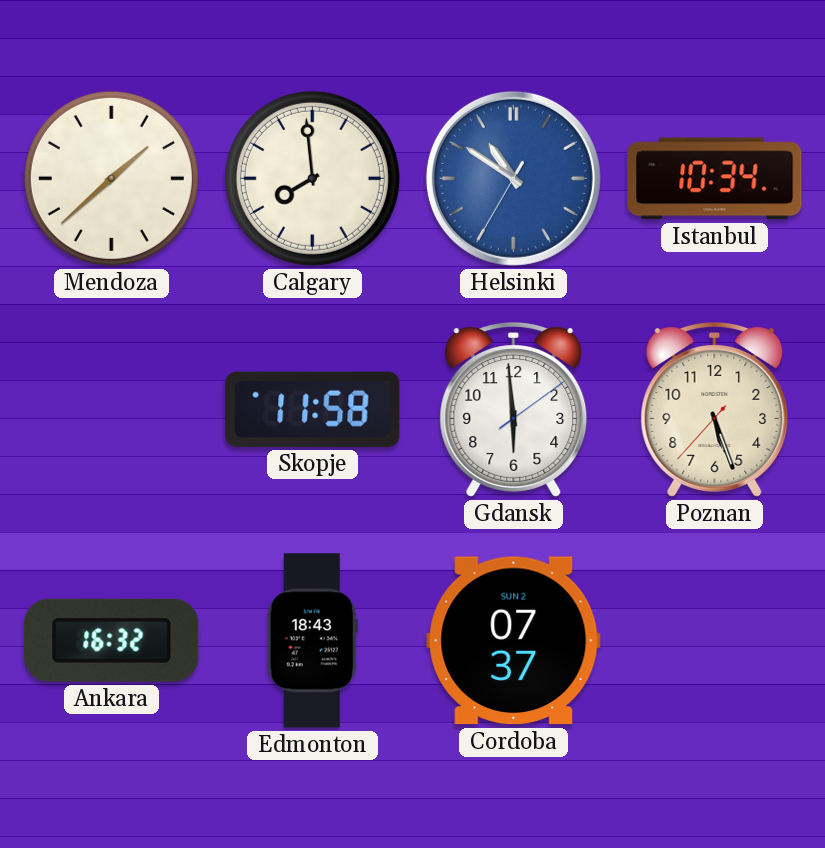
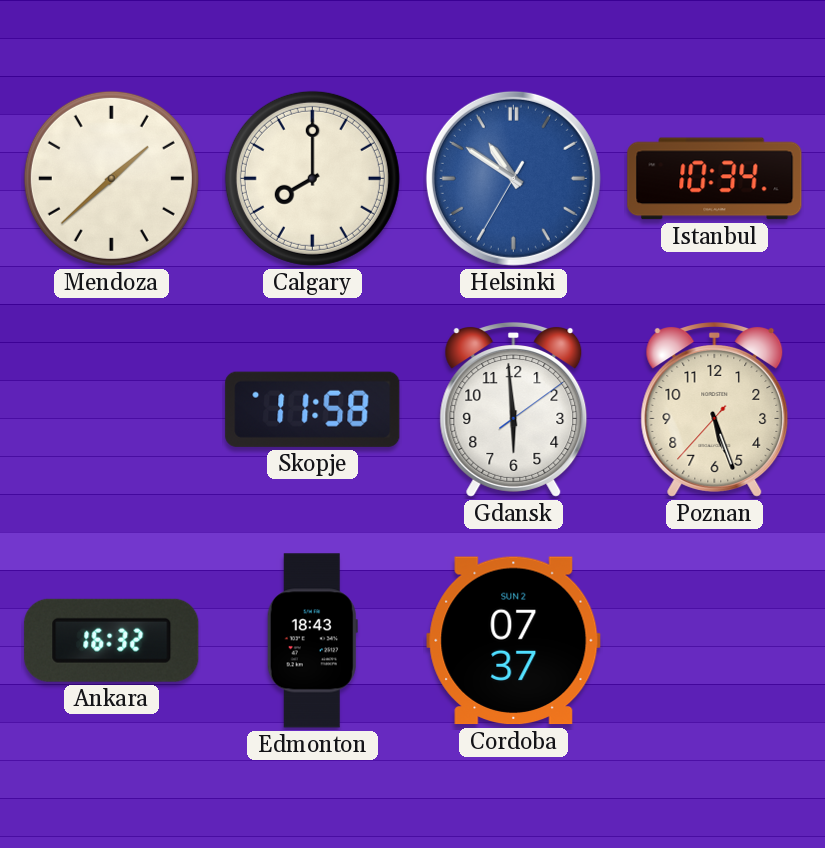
Calgary: 7:59 -> 8:00
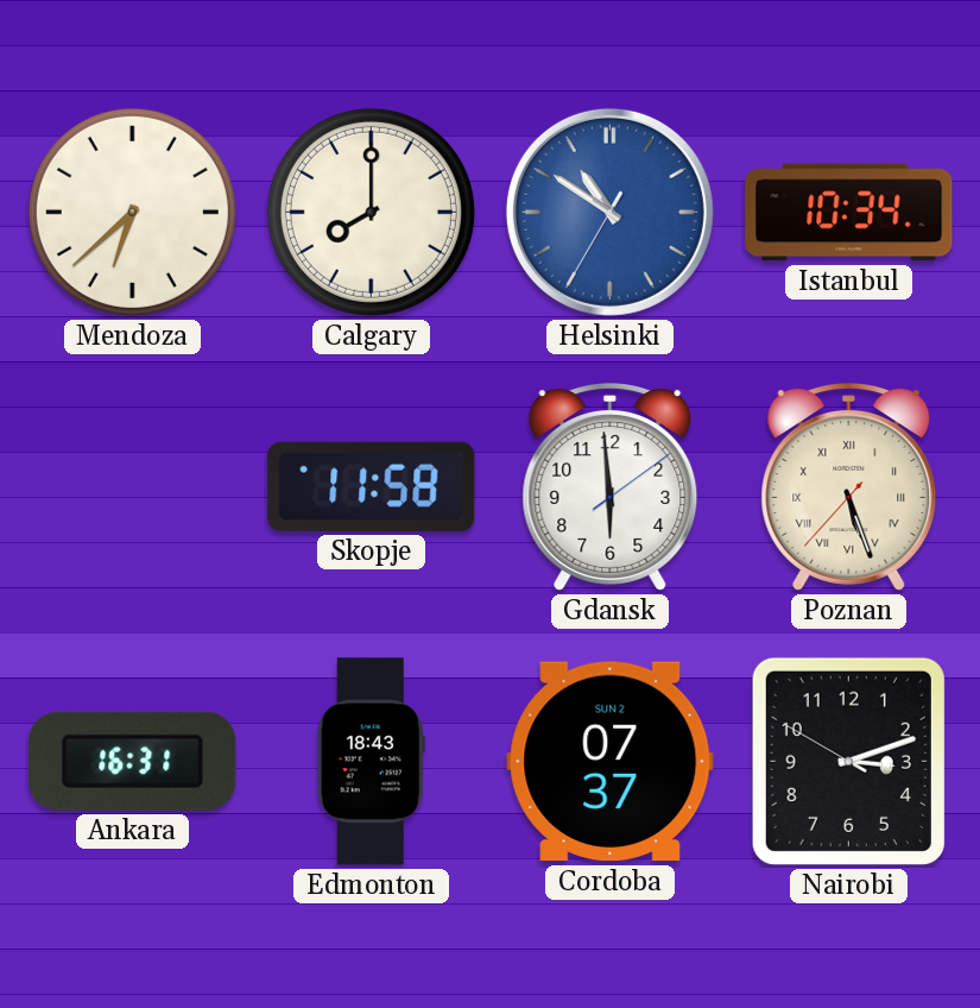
Mendoza: 1:38 -> 6:38
Poznan numerals: Arabic -> Roman
Ankara: 16:32 -> 16:31
Nairobi: none -> 3:11
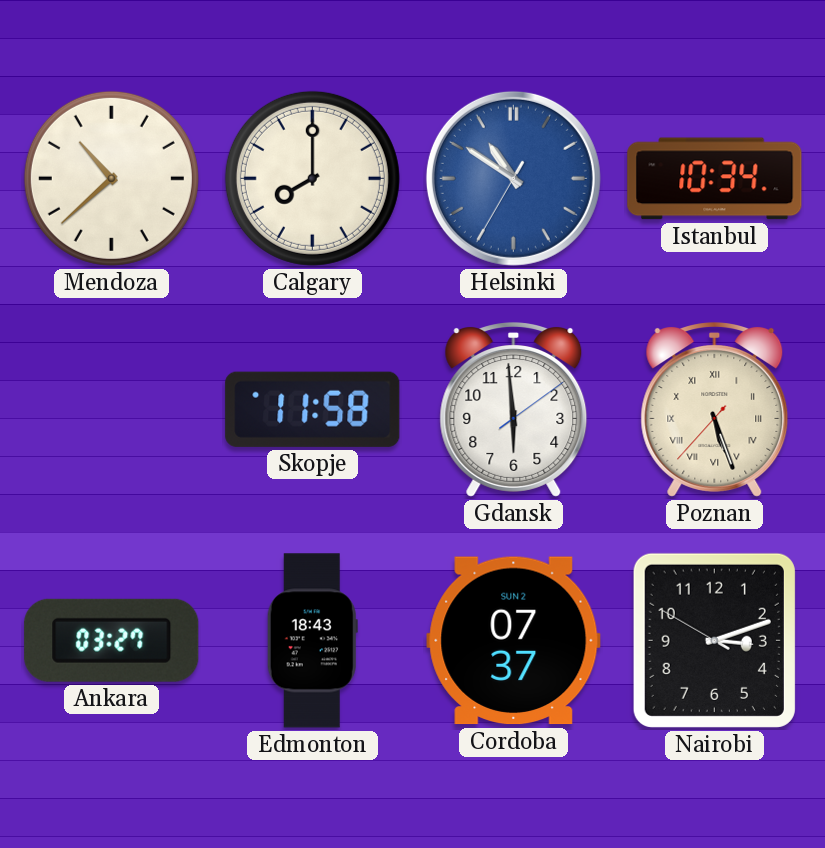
Mendoza: 6:38 -> 10:38
Ankara: 16:31 -> 03:27
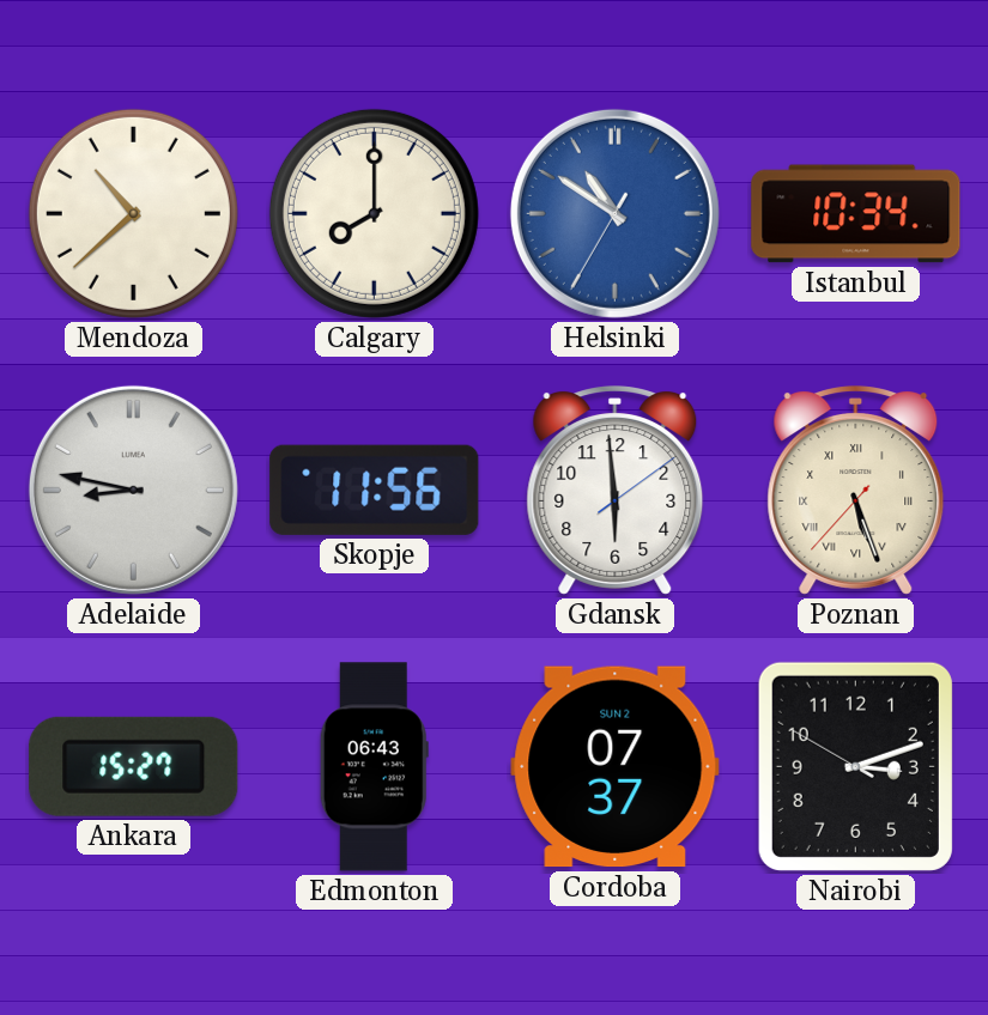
Adelaide: none -> 8:47
Skopje: 11:58 -> 11:56
Ankara: 03:27 -> 15:27
Edmonton: 18:43 -> 06:43
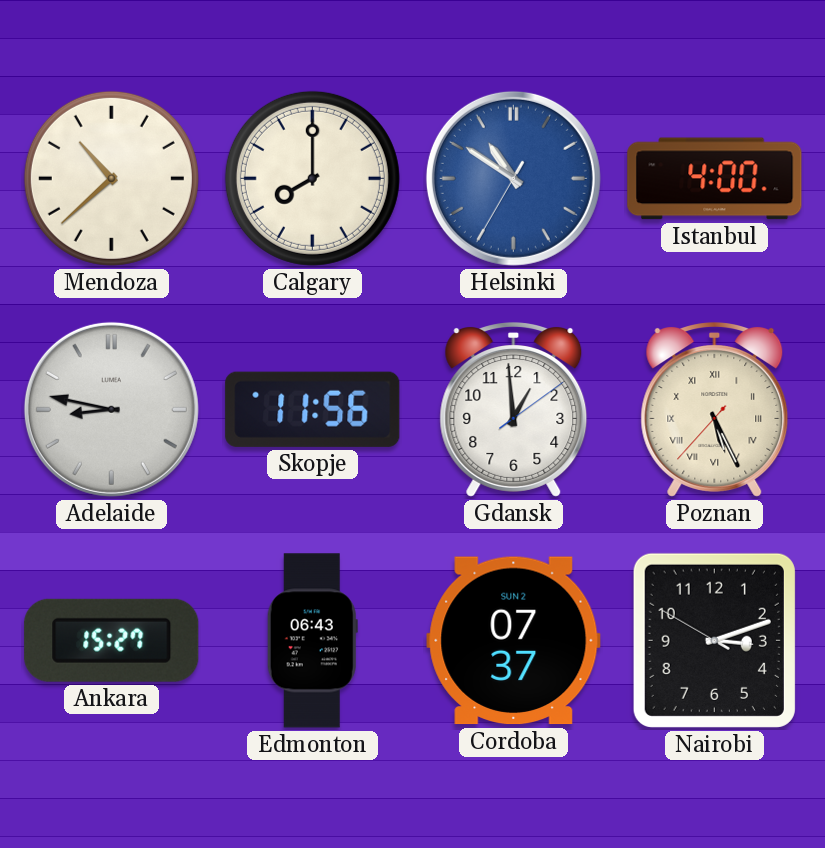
Istanbul: 10:34 -> 4:00
Gdansk: 5:59 -> 12:59
Poznan: 5:26 -> 5:25
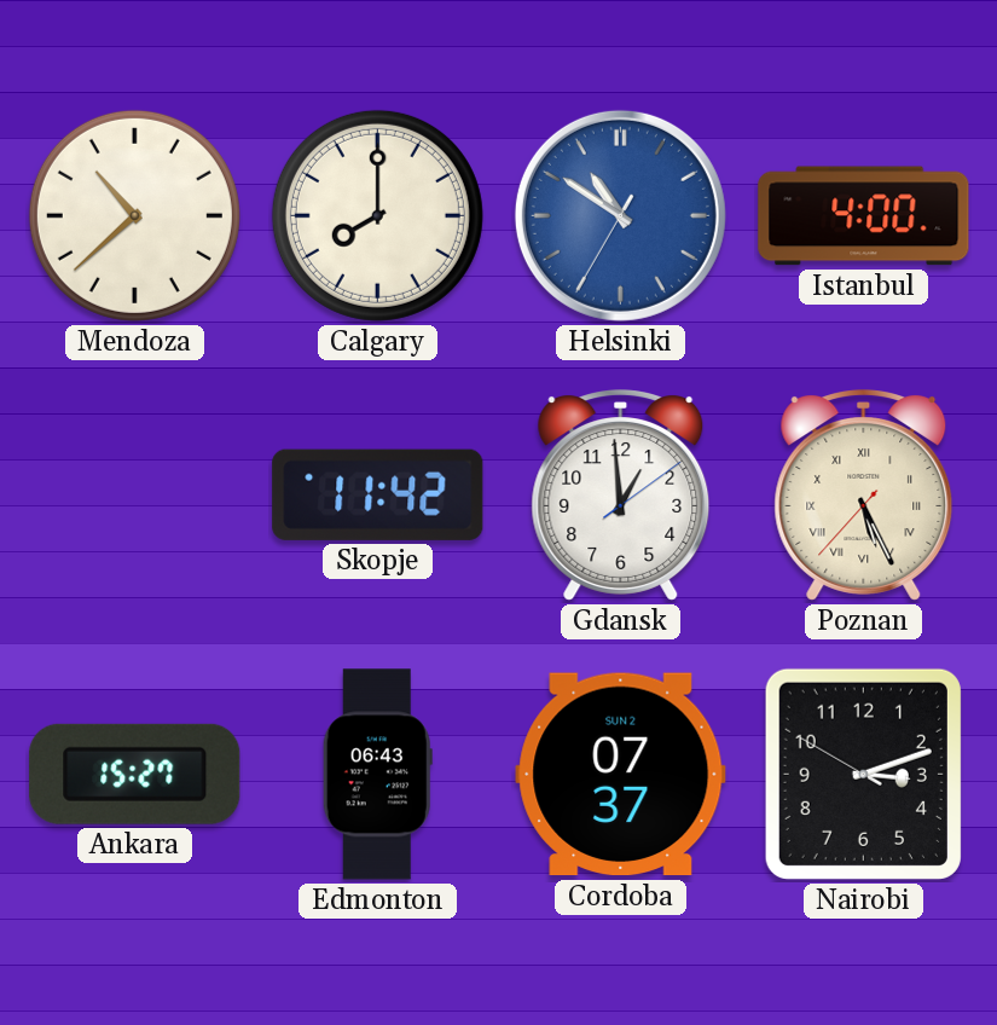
Adelaide: 8:47 -> none
Skopje: 11:56 -> 11:42
